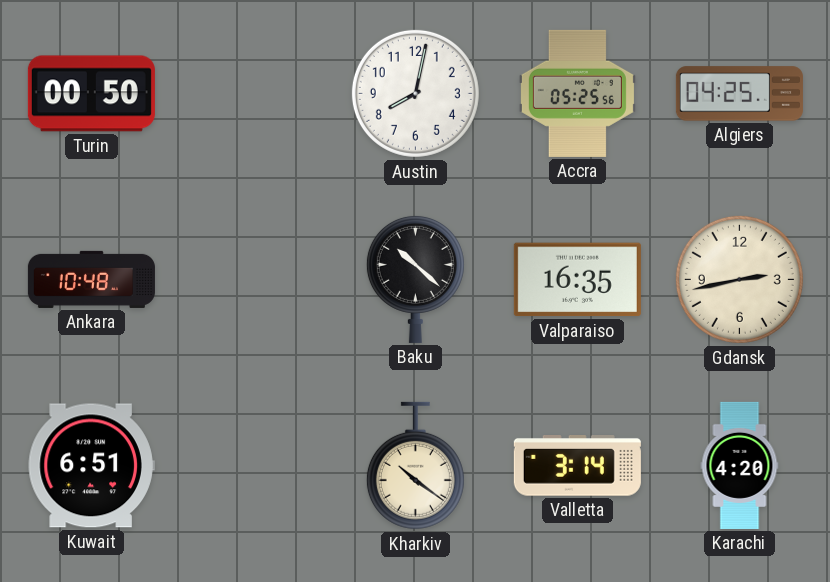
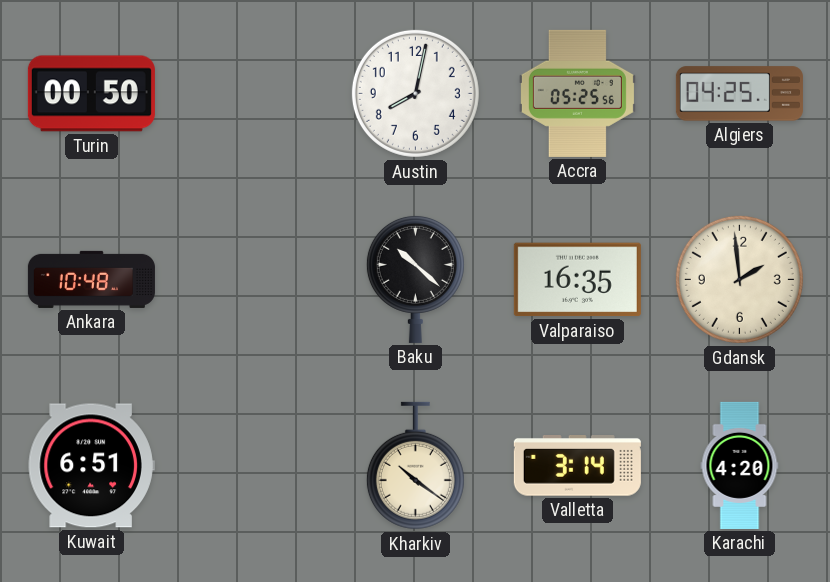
Gdansk: 2:43 -> 1:59
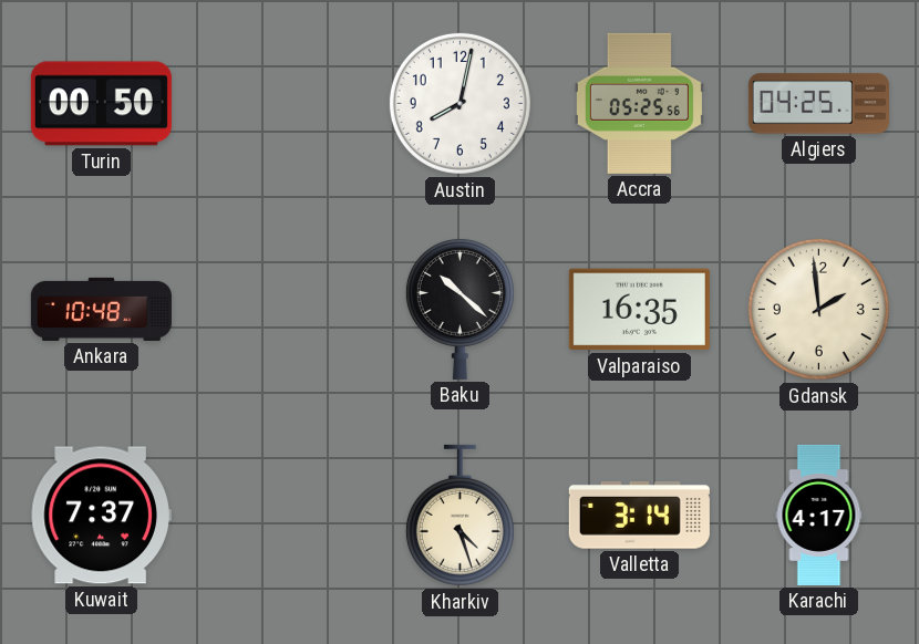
Kuwait: 6:51 -> 7:37
Kharkiv: 10:21 -> 4:27
Karachi: 4:20 -> 4:17
